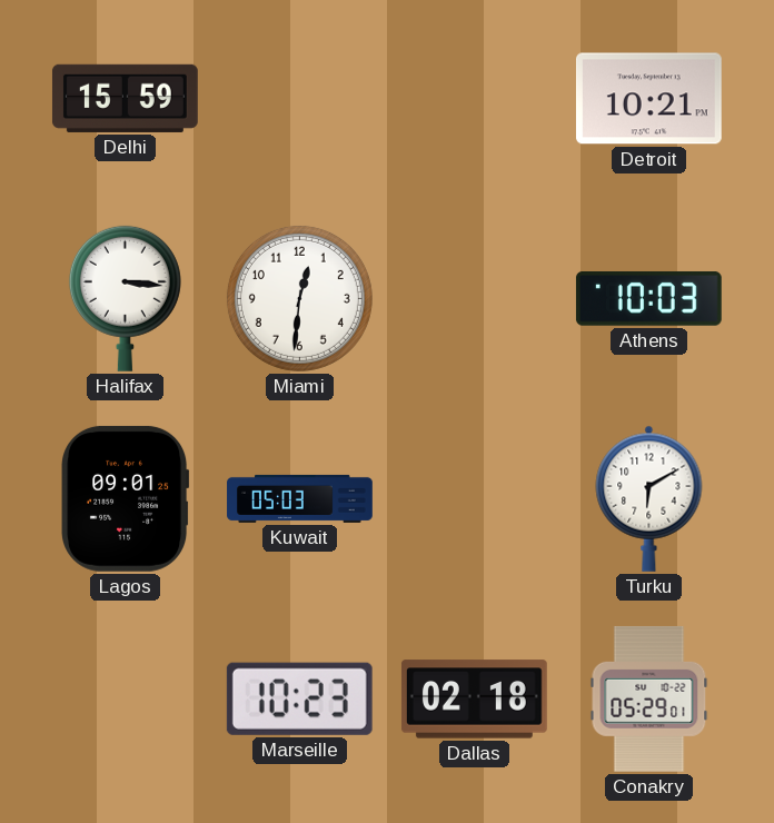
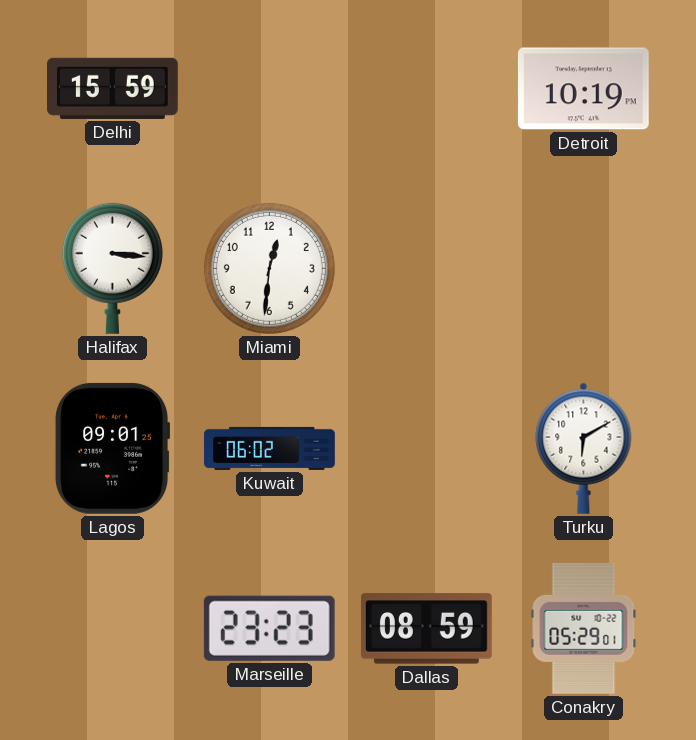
Detroit: 10:21 -> 10:19
Athens: 10:03 -> none
Kuwait: 05:03 -> 06:02
Marseille: 10:23 -> 23:23
Dallas: 02:18 -> 08:59
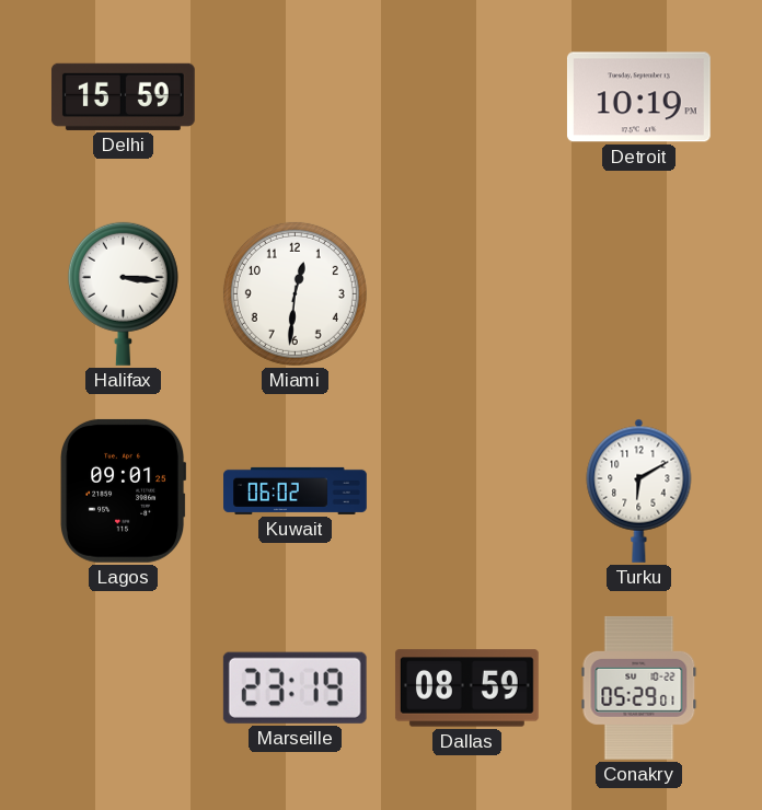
Marseille: 23:23 -> 23:19
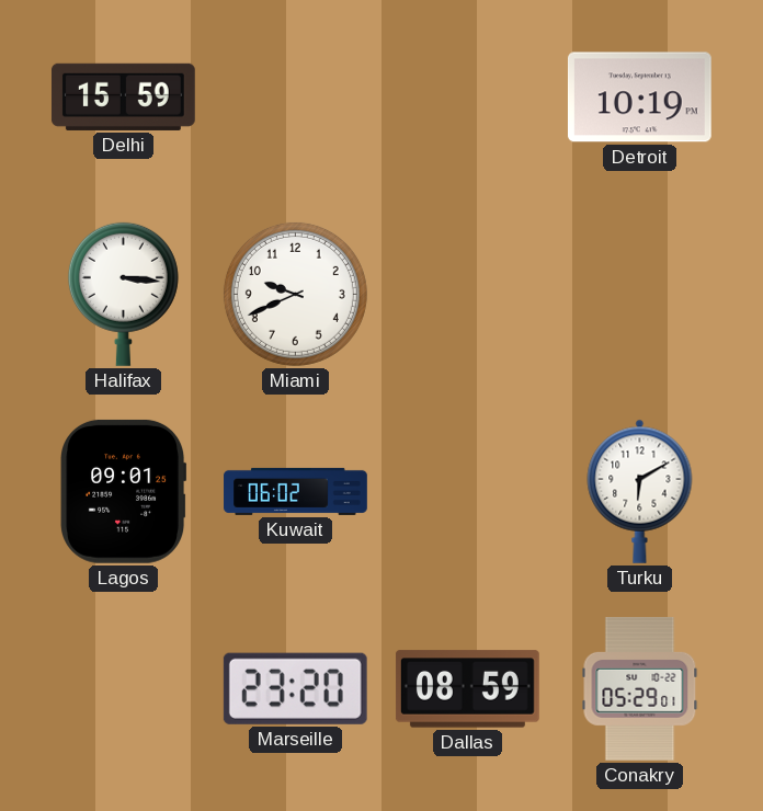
Miami: 12:31 -> 9:41
Marseille: 23:19 -> 23:20
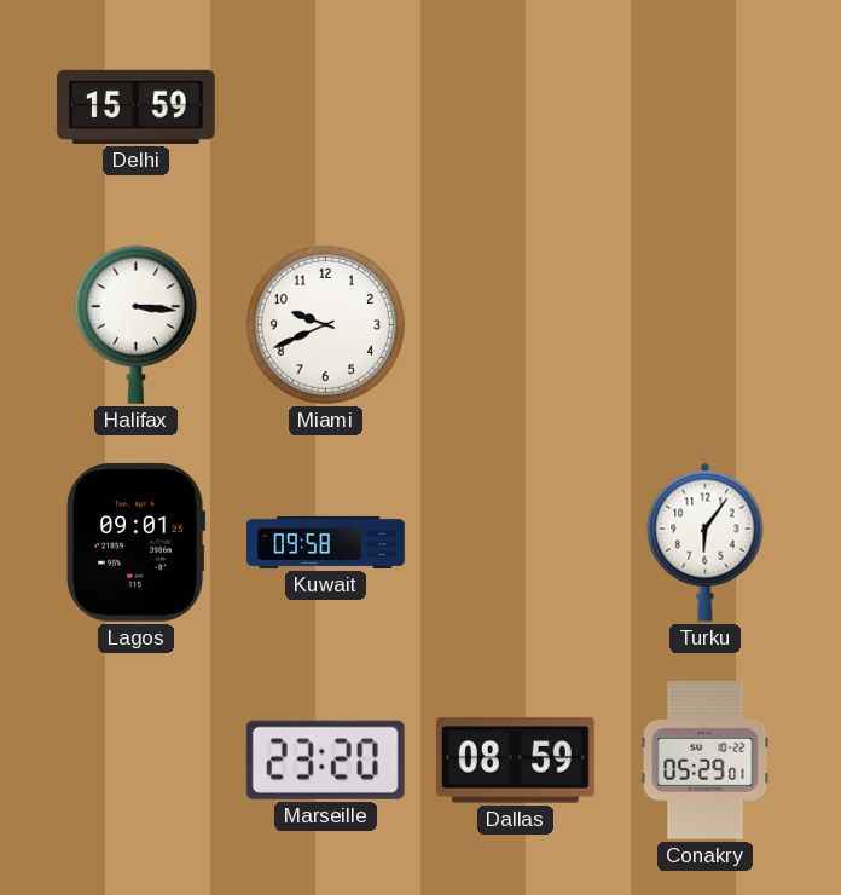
Detroit: 10:19 -> none
Kuwait: 06:02 -> 09:58
Turku: 6:10 -> 6:06
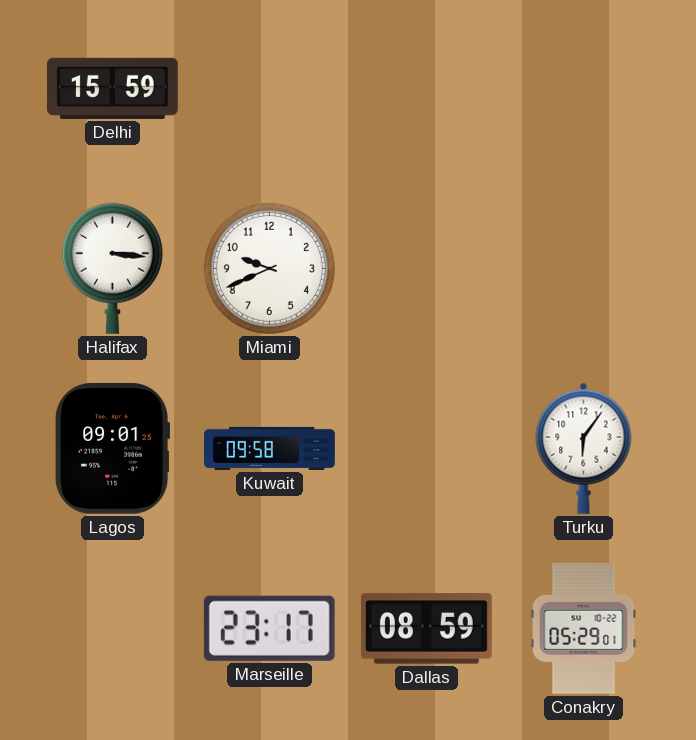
Marseille: 23:20 -> 23:17
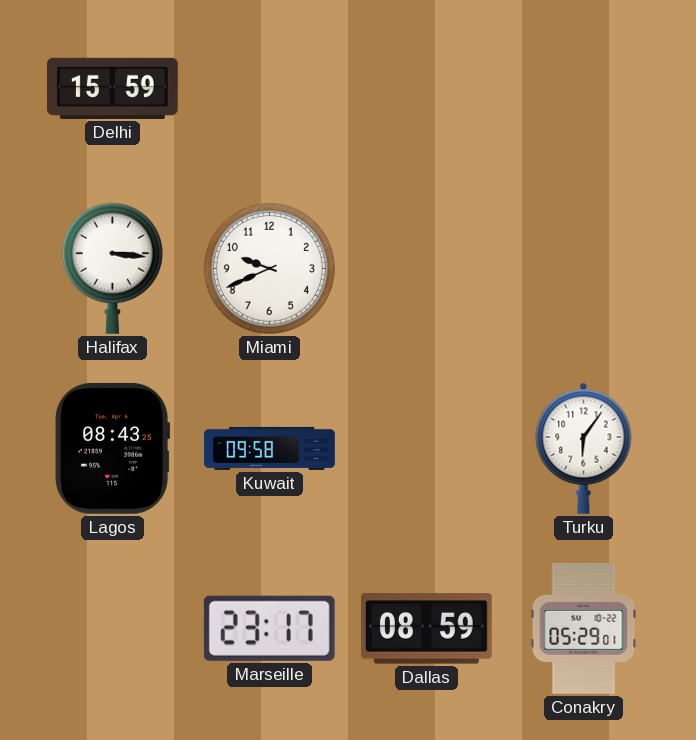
Lagos: 09:01 -> 08:43
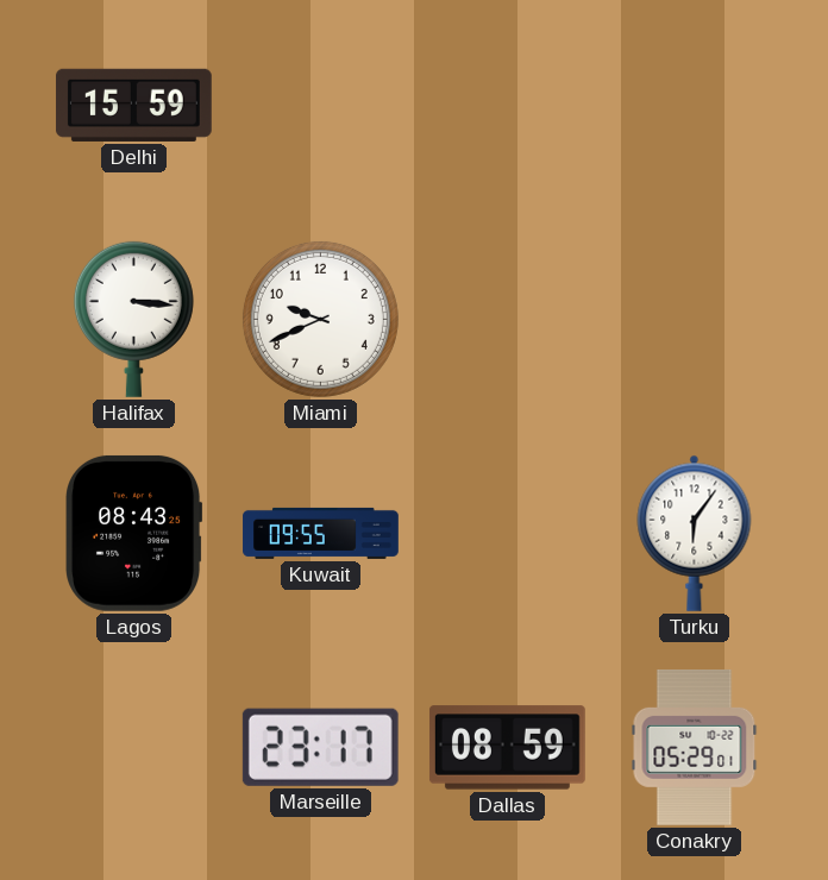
Kuwait: 09:58 -> 09:55
